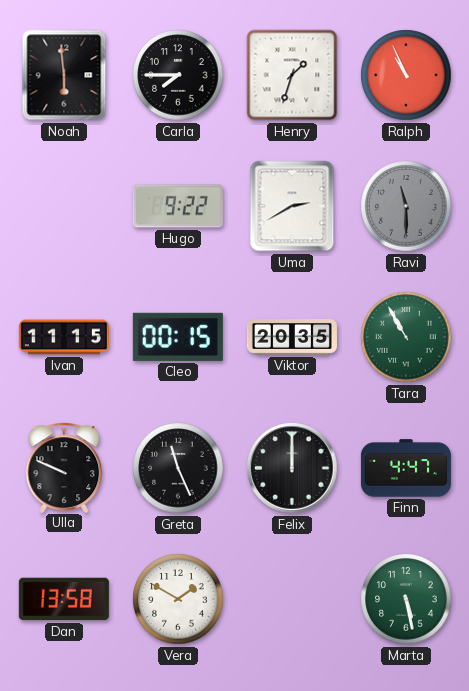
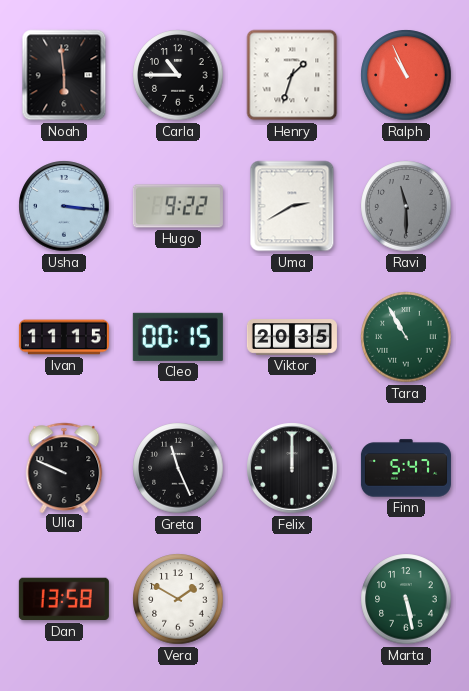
Carla: 7:45 -> 10:45
Usha: none -> 3:16
Finn: 4:47 -> 5:47
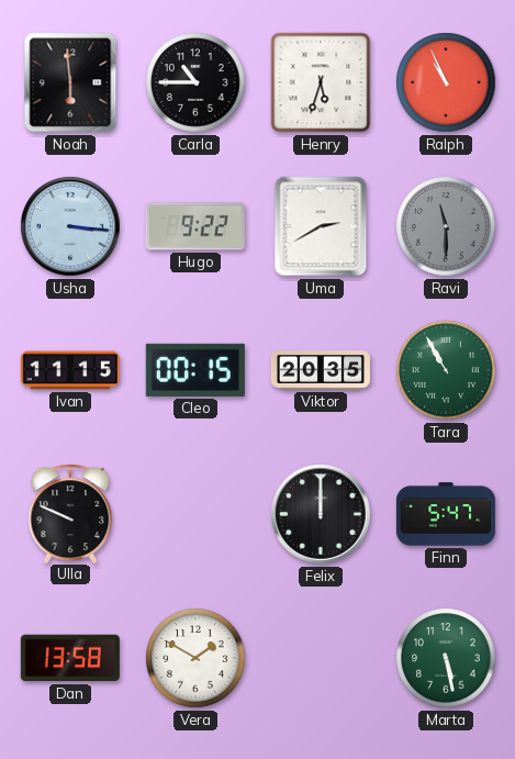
Henry: 1:33 -> 5:33
Greta: 11:26 -> none
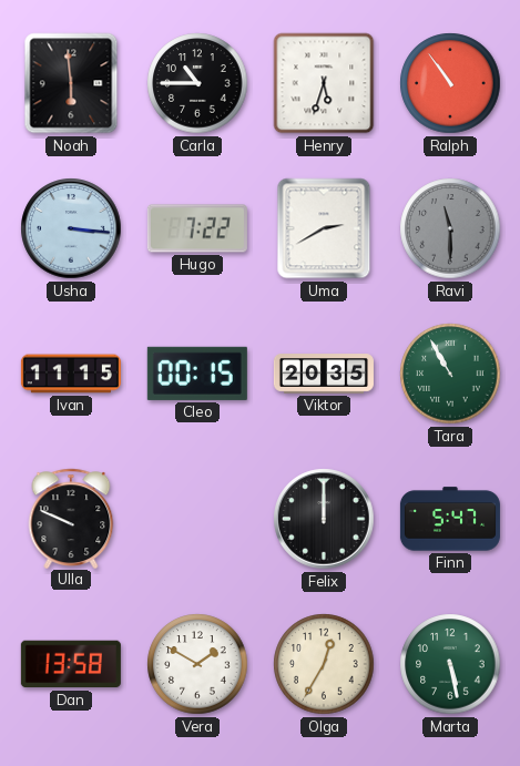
Ralph: 10:56 -> 10:54
Hugo: 9:22 -> 7:22
Olga: none -> 12:35
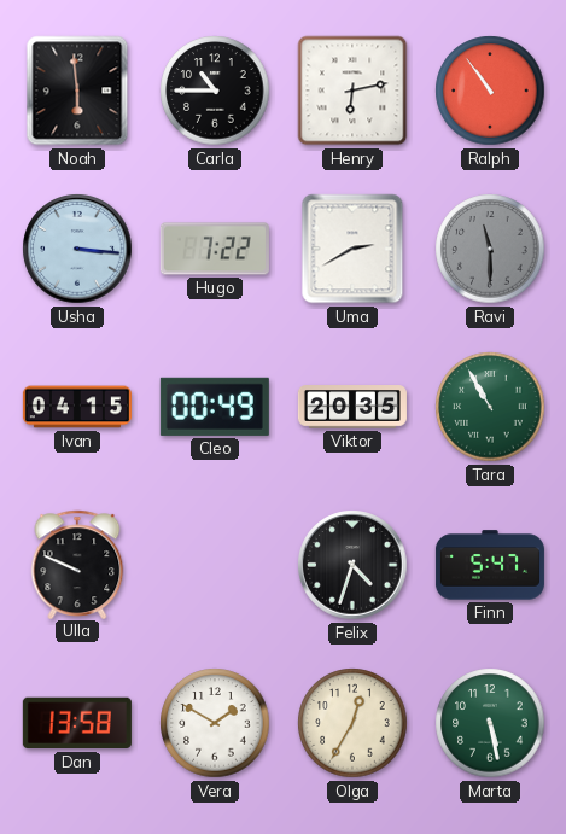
Henry: 5:33 -> 6:13
Ivan: 11:15 -> 04:15
Cleo: 00:15 -> 00:49
Felix: 12:00 -> 4:33
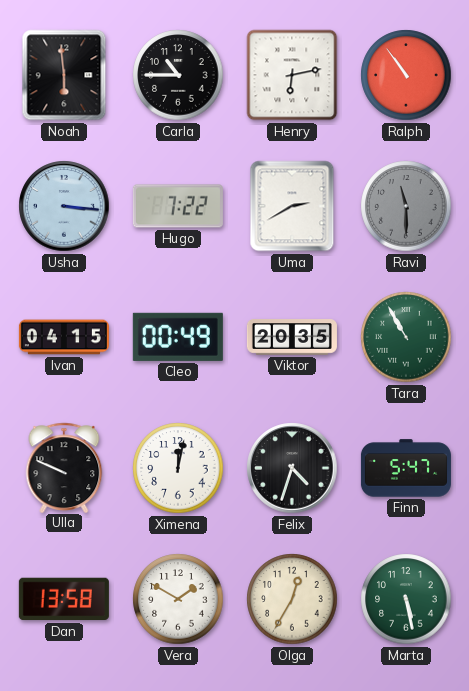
Ximena: none -> 12:02
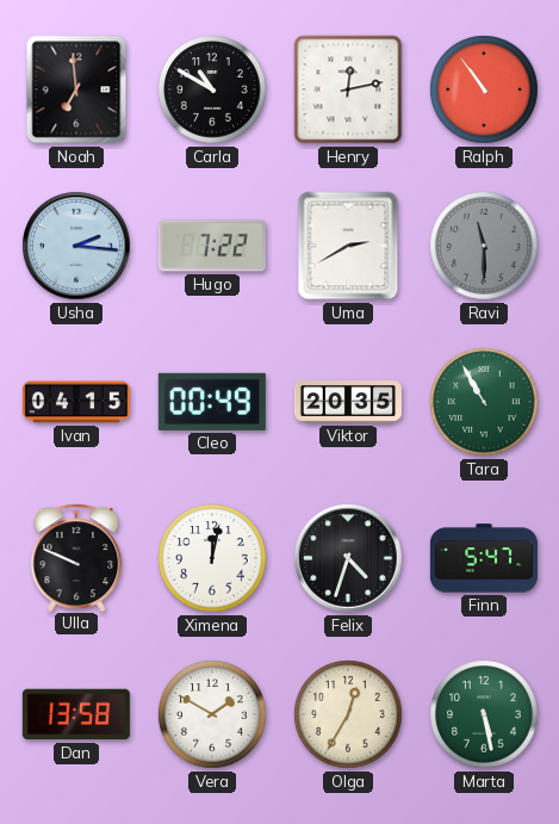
Noah: 5:59 -> 6:59
Carla: 10:45 -> 10:50
Henry: 6:13 -> 12:13
Usha: 3:16 -> 2:16
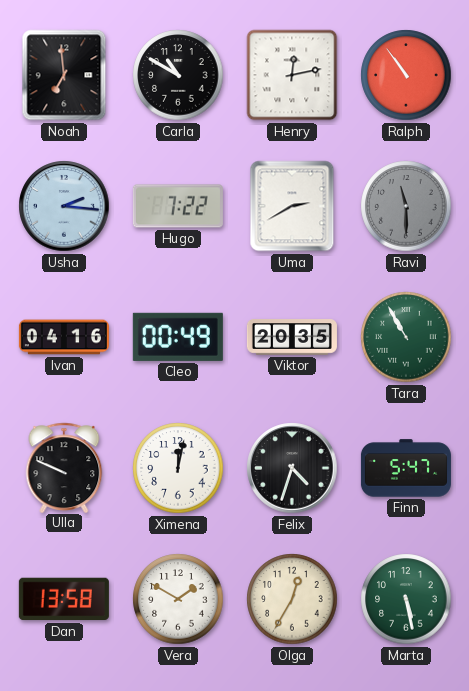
Ivan: 04:15 -> 04:16
